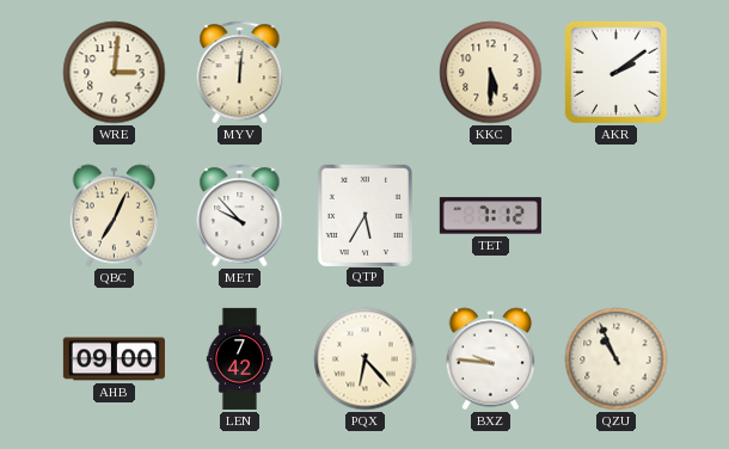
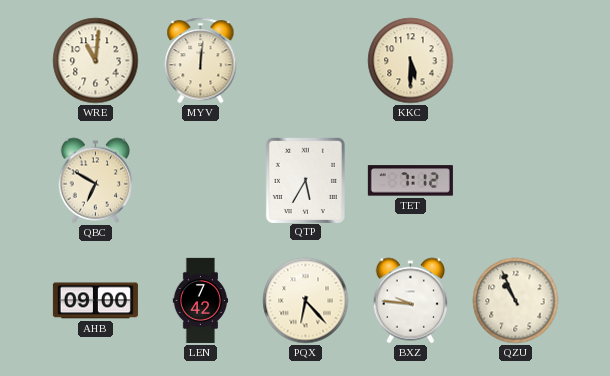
WRE: 3:01 -> 11:01
AKR: 2:09 -> none
QBC: 7:04 -> 6:50
MET: 9:53 -> none
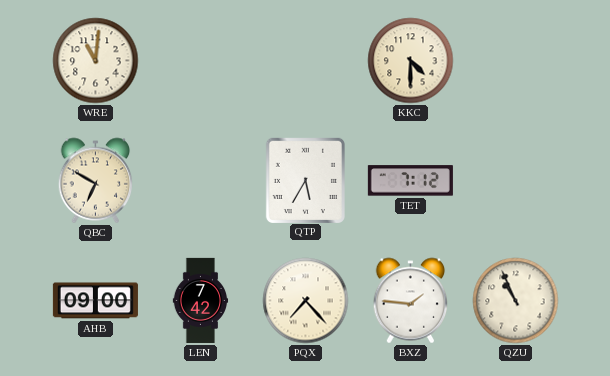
MYV: 12:01 -> none
KKC: 5:30 -> 4:30
PQX: 6:23 -> 7:23
BXZ: 9:46 -> 1:46
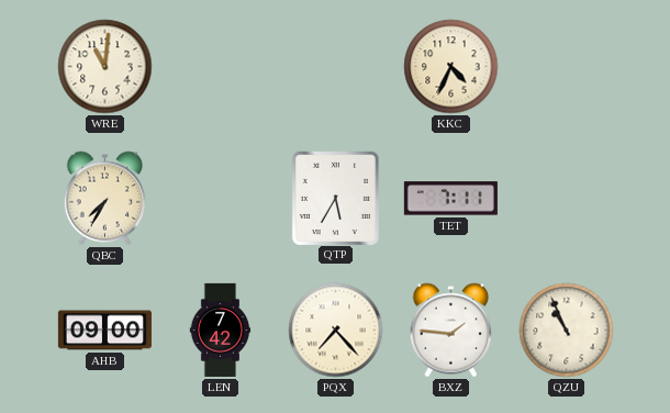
KKC: 4:30 -> 4:34
QBC: 6:50 -> 7:35
TET: 7:12 -> 7:11
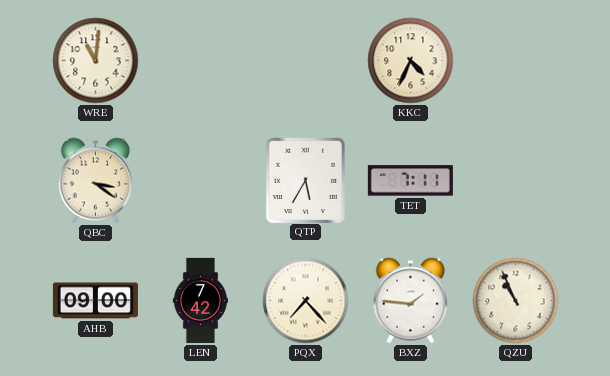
QBC: 7:35 -> 3:21
